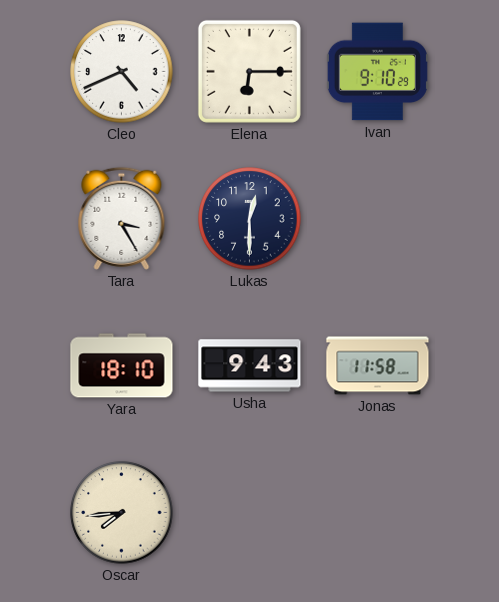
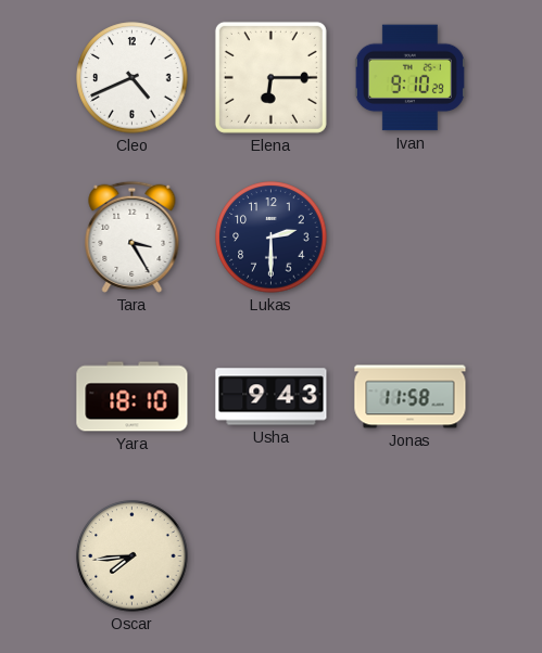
Lukas: 12:30 -> 2:30
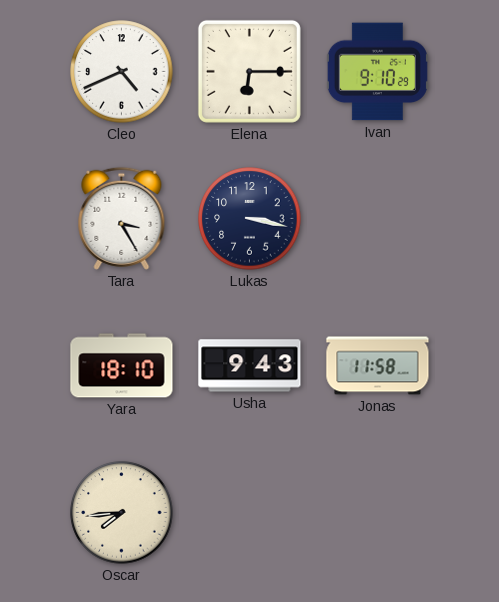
Lukas: 2:30 -> 3:17
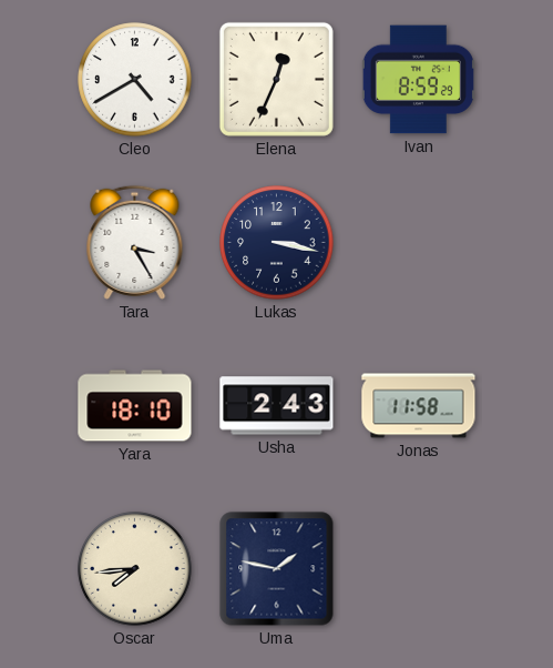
Cleo: 4:41 -> 4:40
Elena: 6:15 -> 12:34
Ivan: 9:10 -> 8:59
Usha: 9:43 -> 2:43
Uma: none -> 1:47
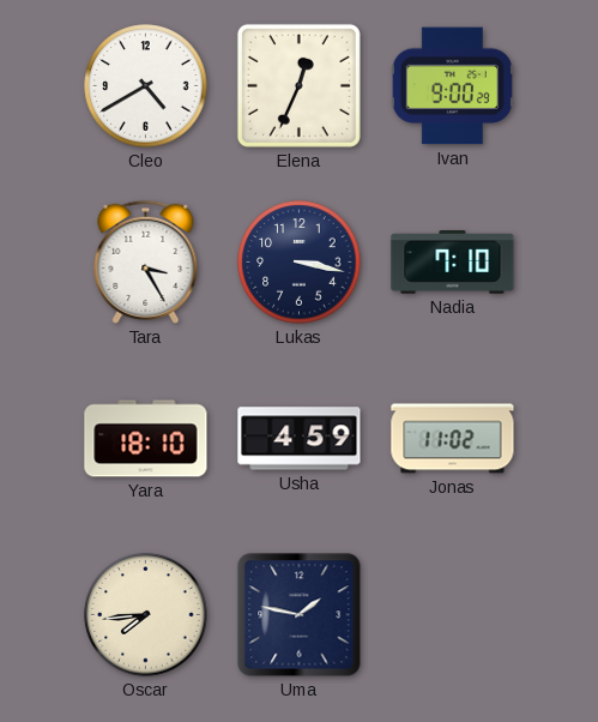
Ivan: 8:59 -> 9:00
Nadia: none -> 7:10
Usha: 2:43 -> 4:59
Jonas: 11:58 -> 11:02
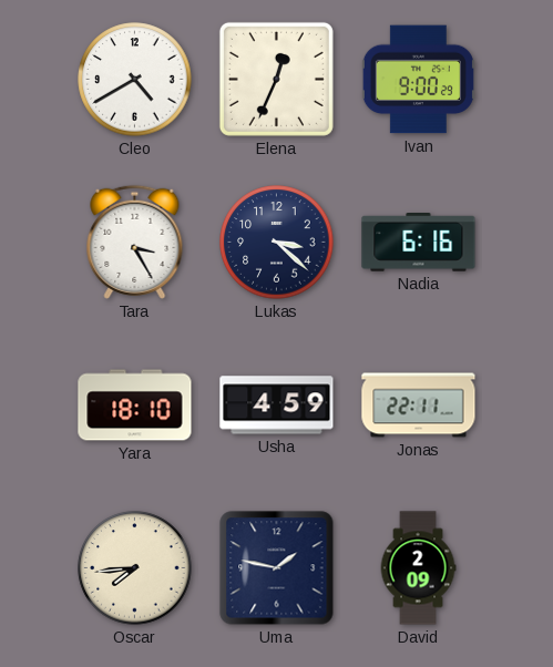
Lukas: 3:17 -> 3:22
Nadia: 7:10 -> 6:16
Jonas: 11:02 -> 22:11
David: none -> 2:09
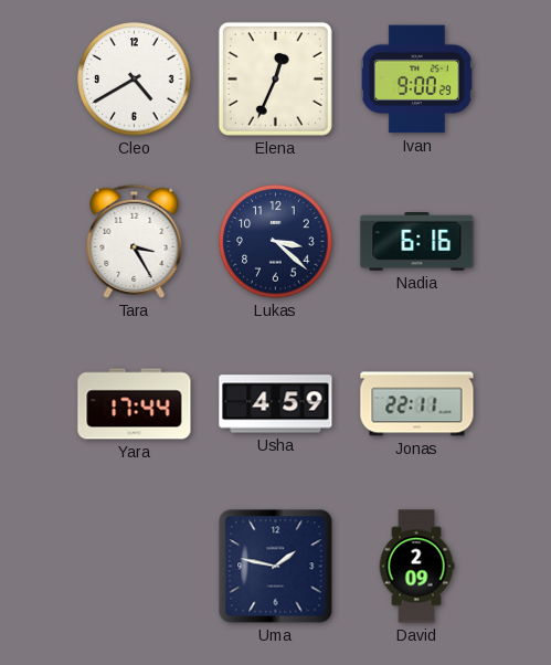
Yara: 18:10 -> 17:44
Oscar: 7:44 -> none
